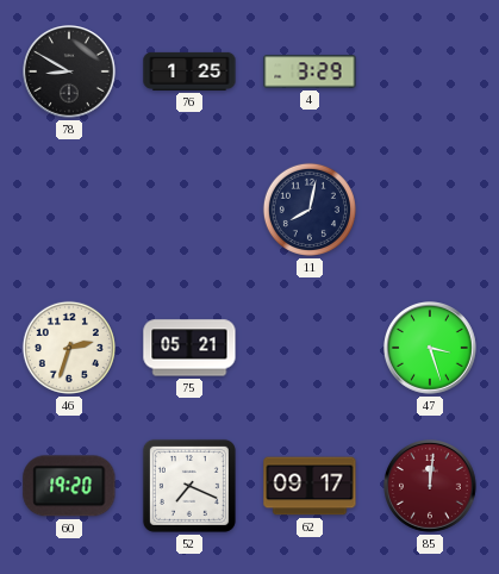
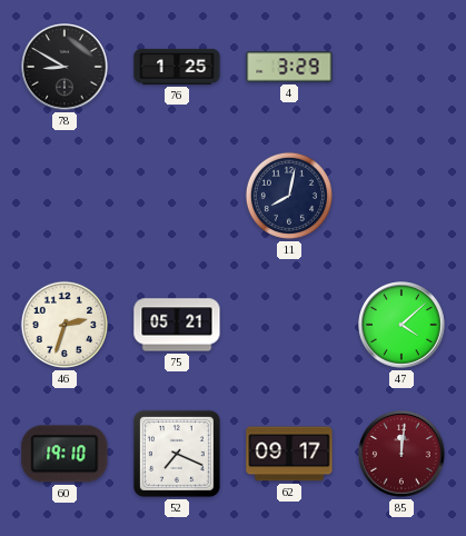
47: 3:27 -> 4:08
60: 19:20 -> 19:10
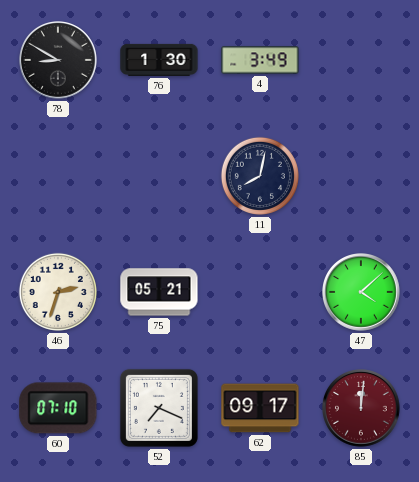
76: 1:25 -> 1:30
4: 3:29 -> 3:49
60: 19:10 -> 07:10
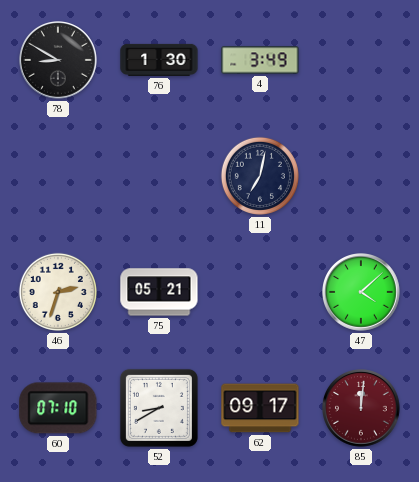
11: 8:02 -> 7:02
52: 7:19 -> 8:40
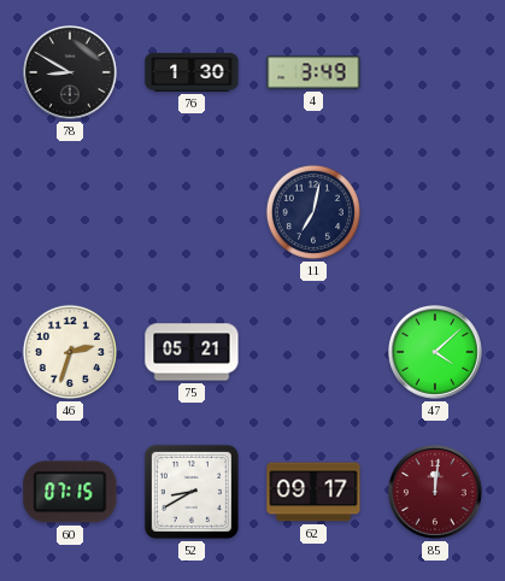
60: 07:10 -> 07:15
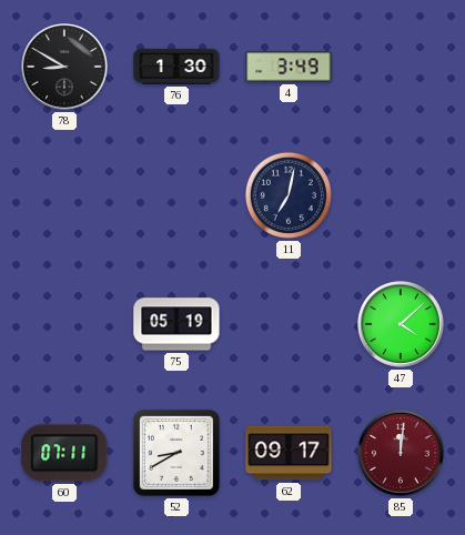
46: 2:33 -> none
75: 05:21 -> 05:19
60: 07:15 -> 07:11
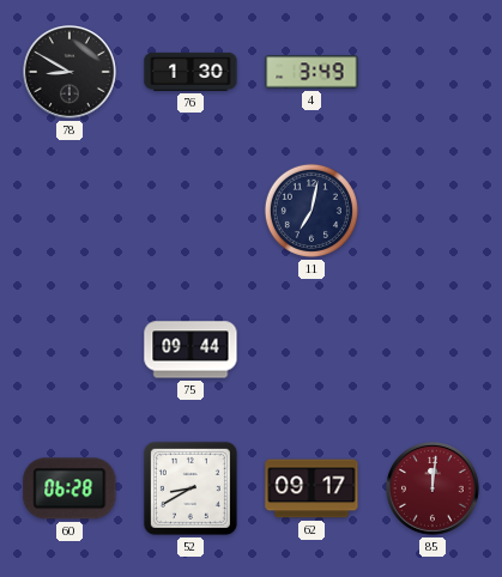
75: 05:19 -> 09:44
47: 4:08 -> none
60: 07:11 -> 06:28
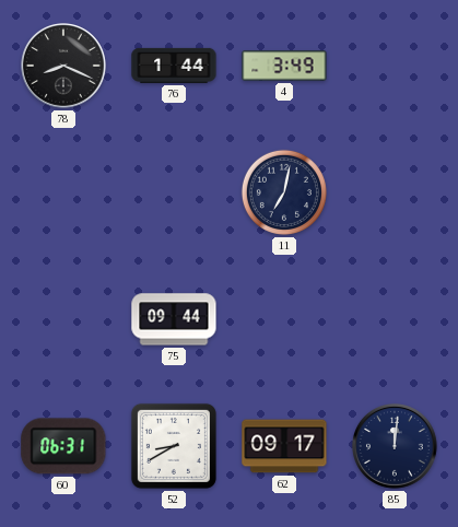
78: 8:50 -> 8:19
76: 1:30 -> 1:44
60: 06:28 -> 06:31
85 dial: burgundy -> navy
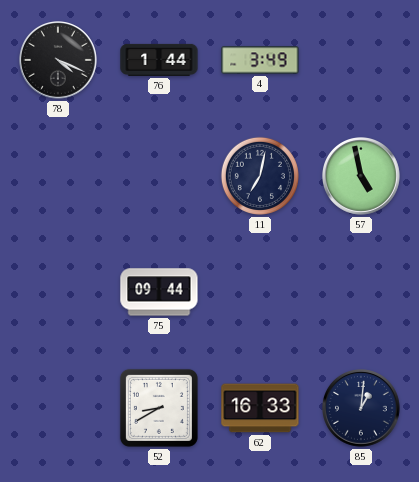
78: 8:19 -> 4:19
57: none -> 4:58
60: 06:31 -> none
62: 09:17 -> 16:33
85: 12:01 -> 1:01
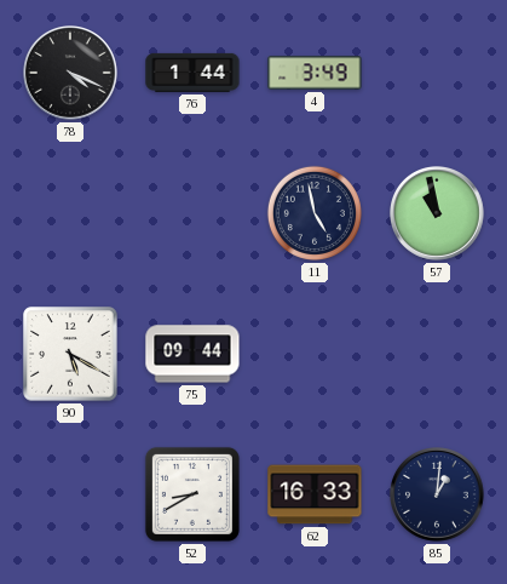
11: 7:02 -> 4:58
57: 4:58 -> 10:58
90: none -> 5:20
